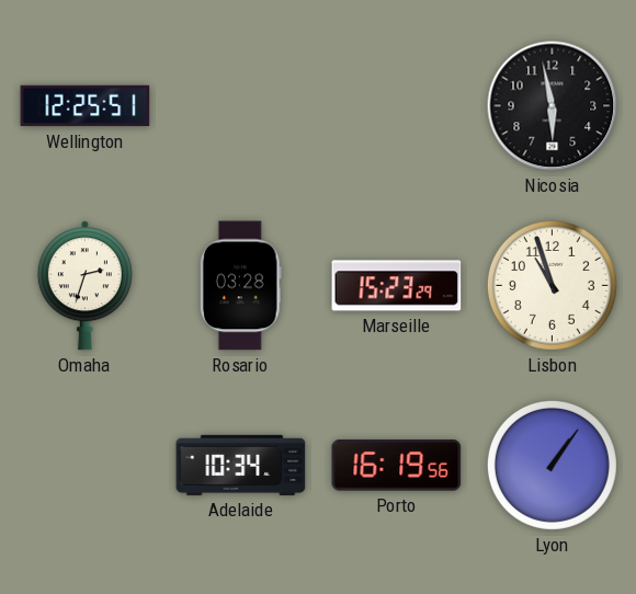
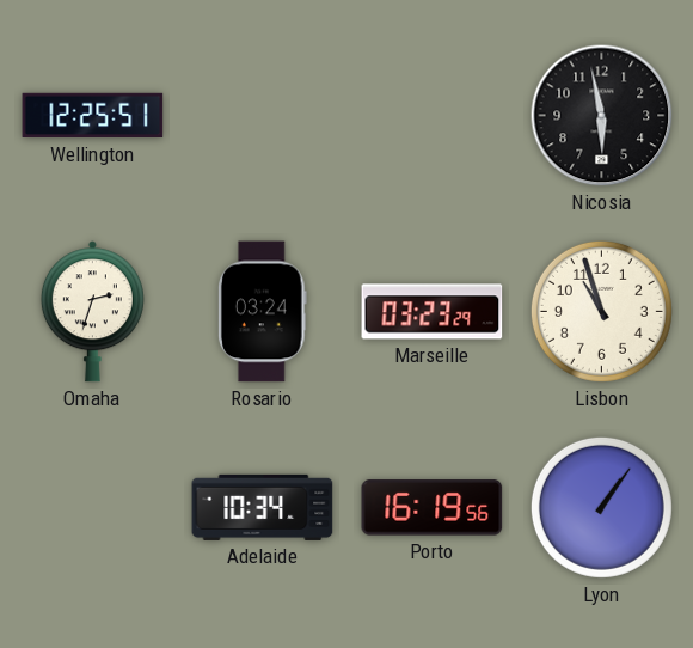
Rosario: 03:28 -> 03:24
Marseille: 15:23 -> 03:23
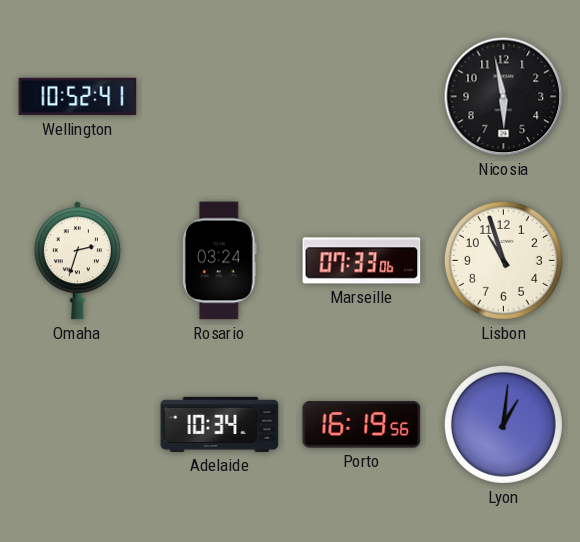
Wellington: 12:25 -> 10:52
Marseille: 03:23 -> 07:33
Lyon: 1:06 -> 1:01
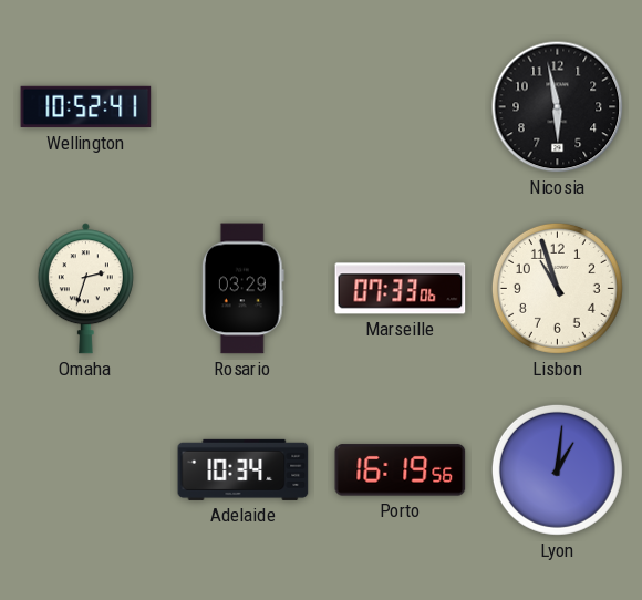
Rosario: 03:24 -> 03:29
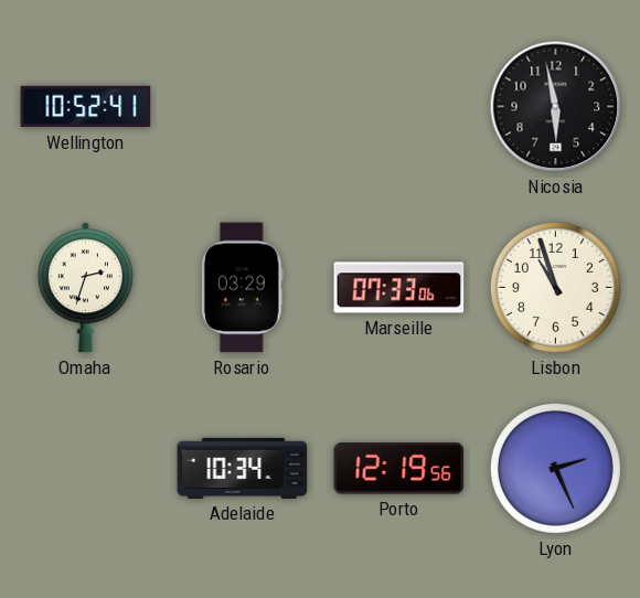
Porto: 16:19 -> 12:19
Lyon: 1:01 -> 2:26
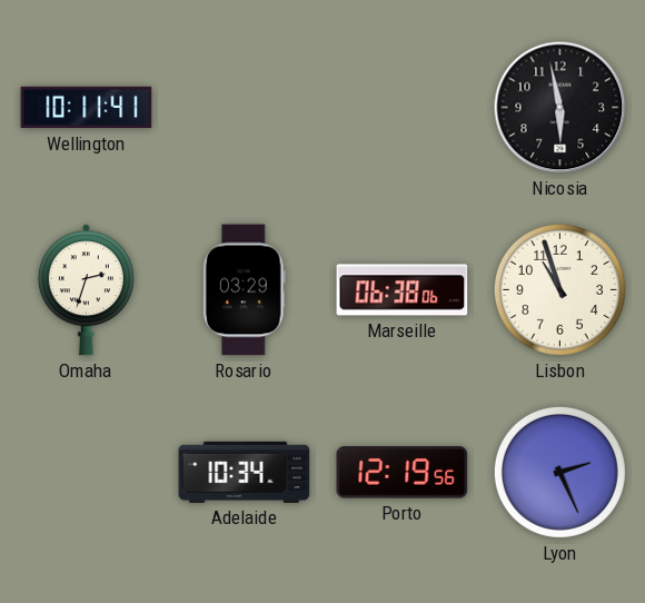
Wellington: 10:52 -> 10:11
Marseille: 07:33 -> 06:38
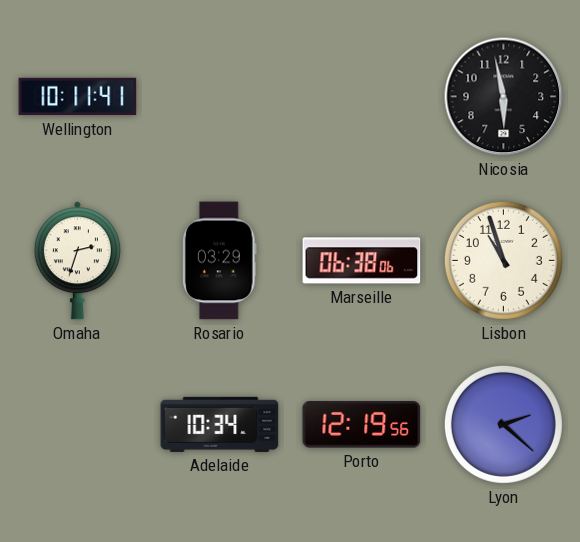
Lyon: 2:26 -> 2:22
